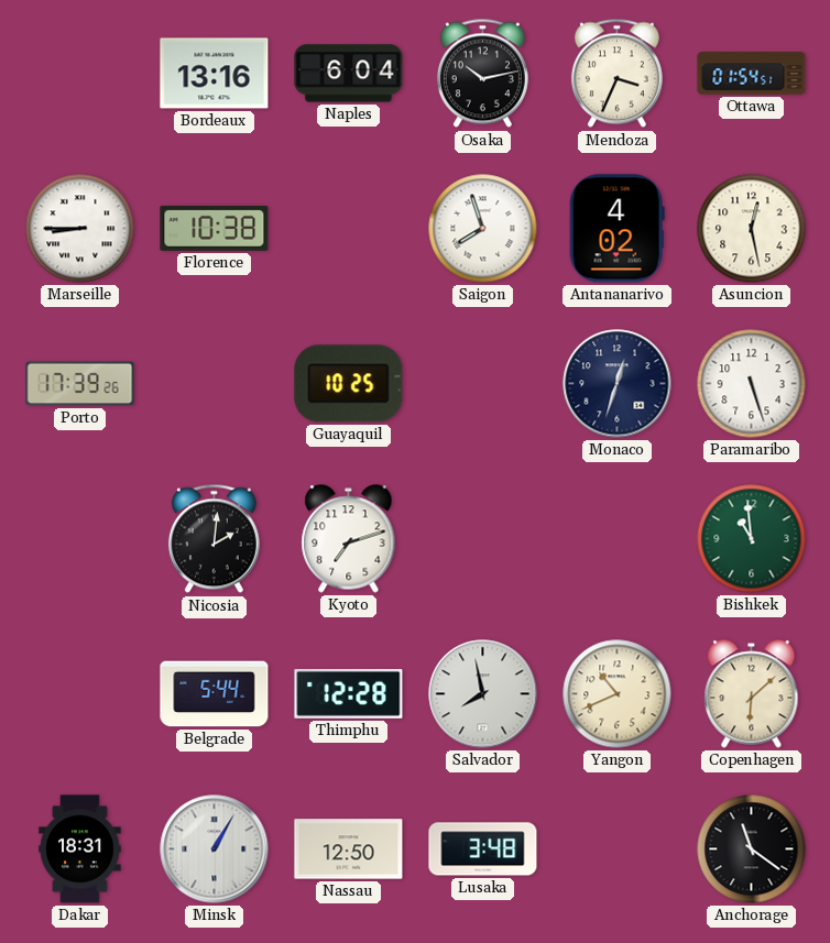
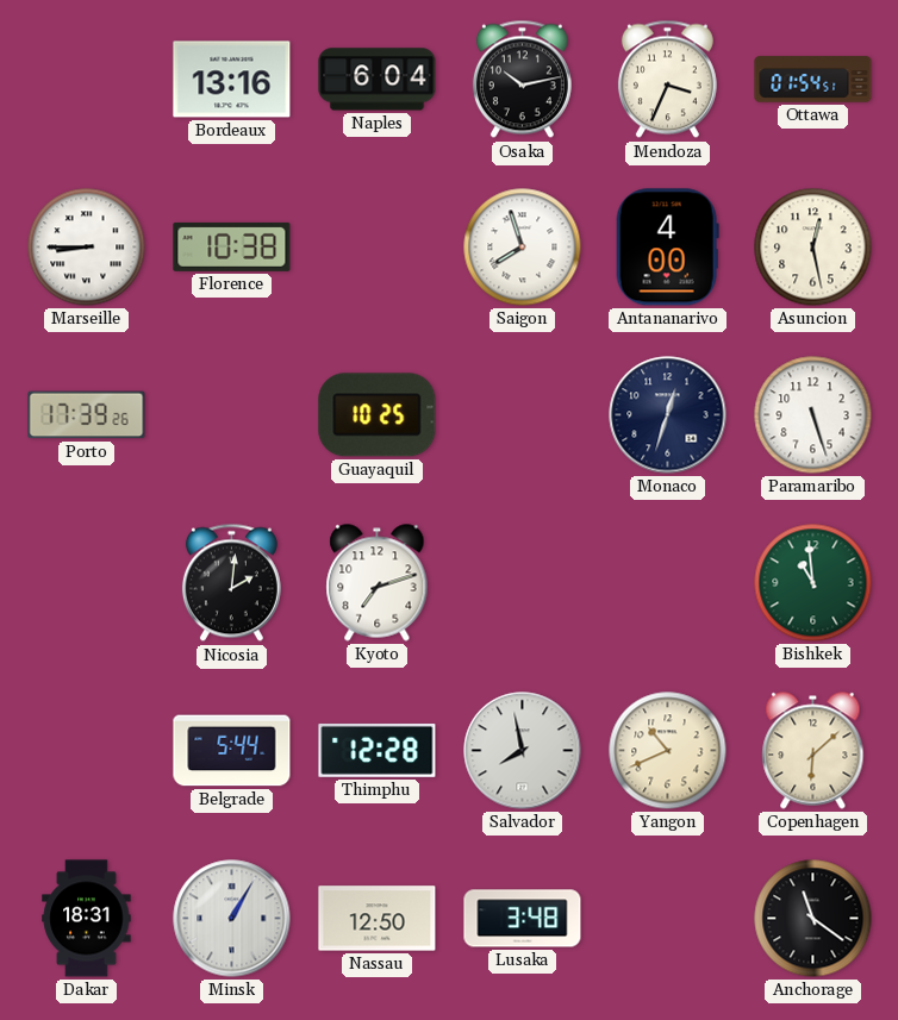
Antananarivo: 4:02 -> 4:00
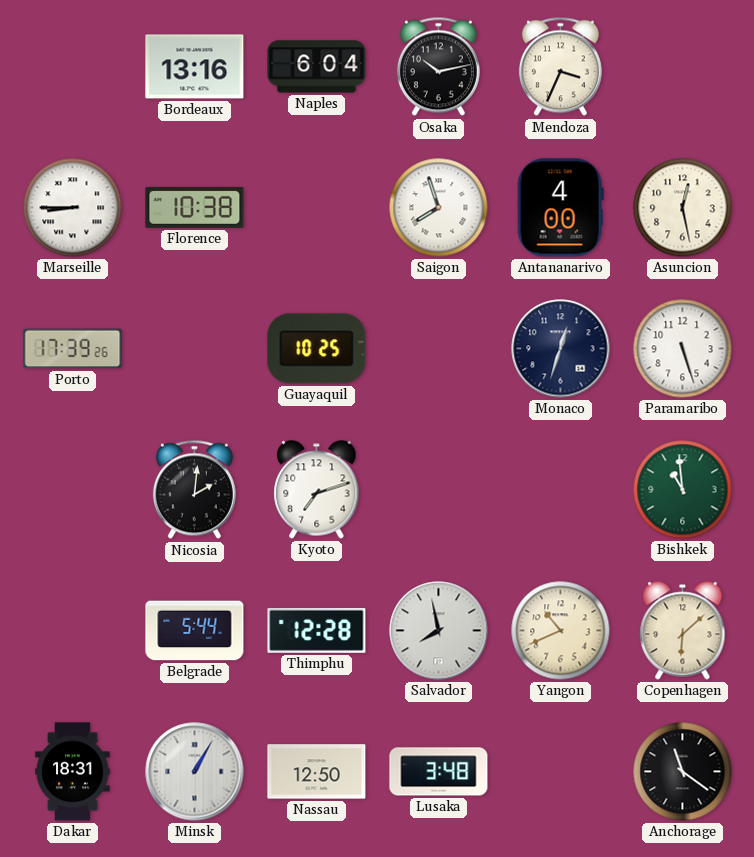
Ottawa: 01:54 -> none
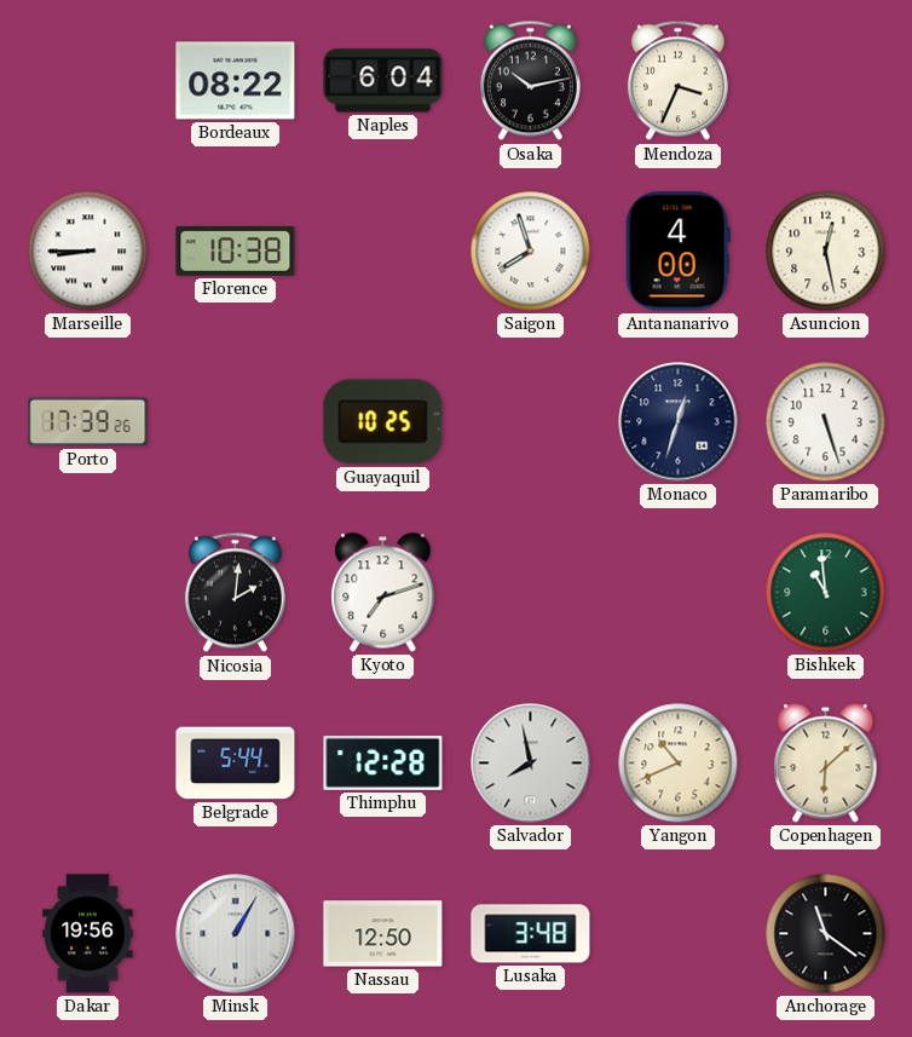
Bordeaux: 13:16 -> 08:22
Dakar: 18:31 -> 19:56
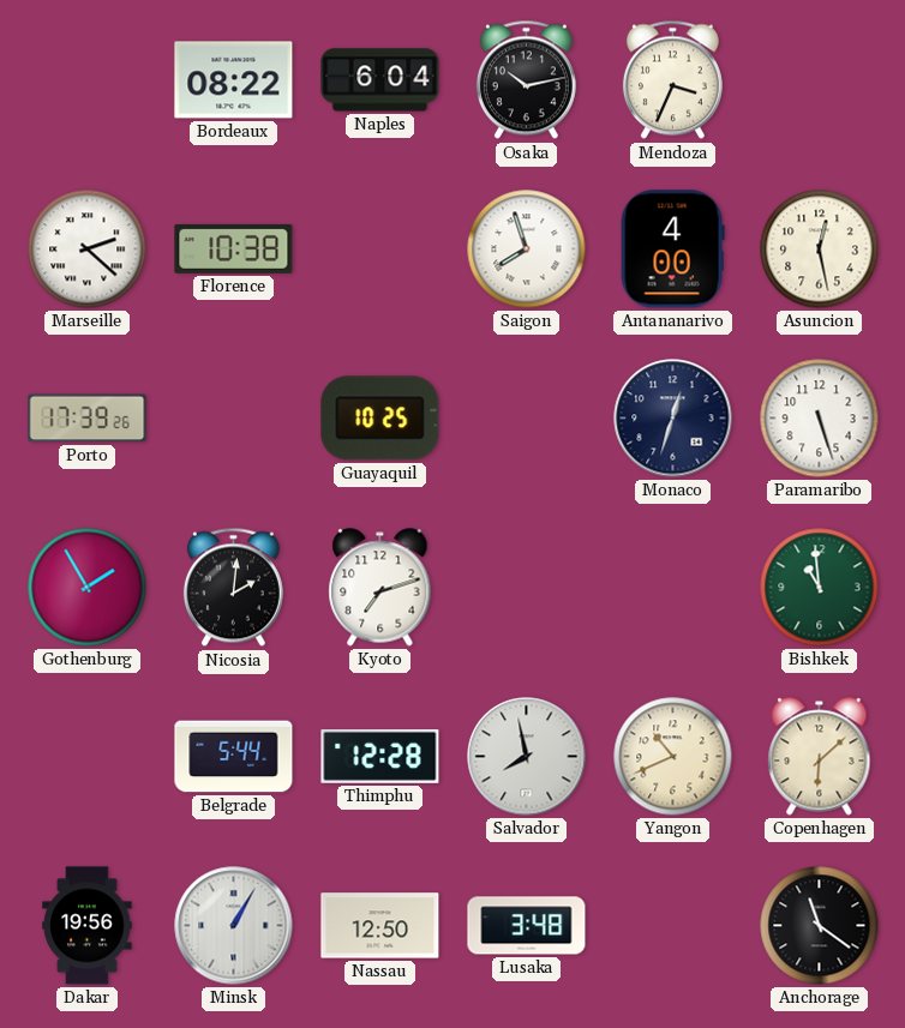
Marseille: 8:45 -> 2:22
Gothenburg: none -> 1:55
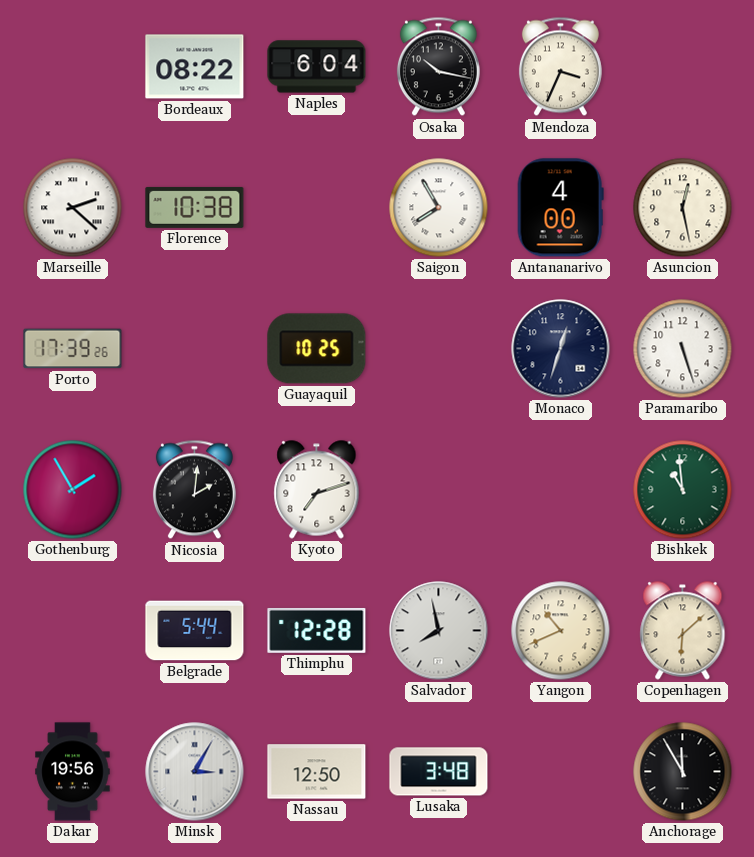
Osaka: 10:13 -> 10:17
Saigon: 7:57 -> 7:55
Minsk: 1:05 -> 3:05
Anchorage: 11:21 -> 11:55
